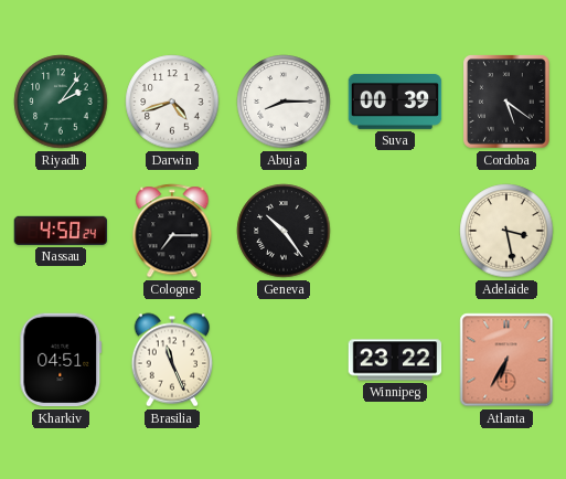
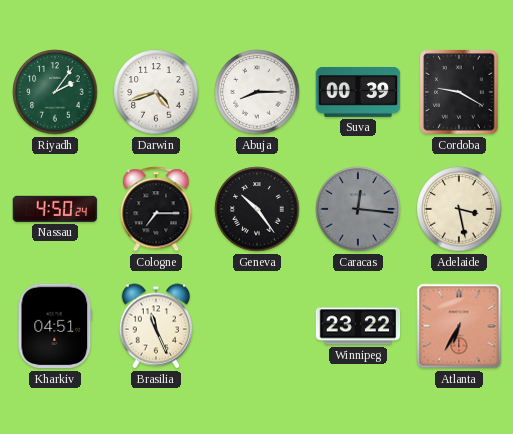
Cordoba: 5:21 -> 9:20
Caracas: none -> 12:16
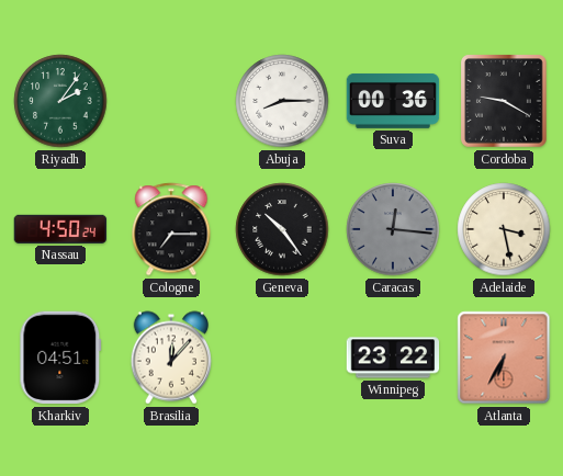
Darwin: 4:42 -> none
Suva: 00:39 -> 00:36
Brasilia: 11:26 -> 12:07
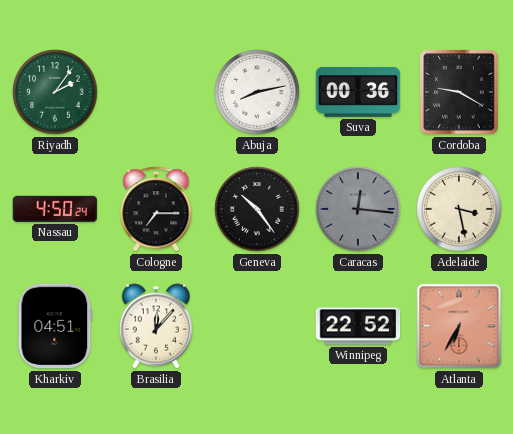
Abuja: 8:15 -> 8:13
Winnipeg: 23:22 -> 22:52
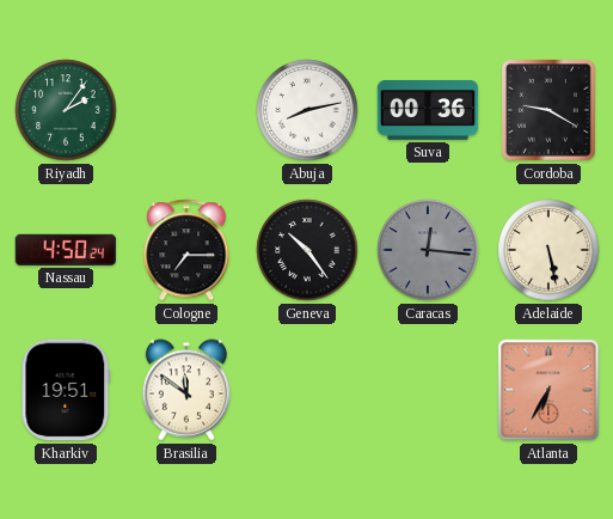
Adelaide: 3:28 -> 5:28
Kharkiv: 04:51 -> 19:51
Brasilia: 12:07 -> 11:51
Winnipeg: 22:52 -> none
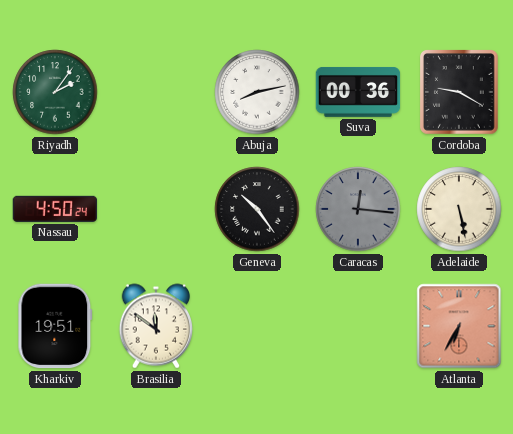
Cologne: 7:15 -> none
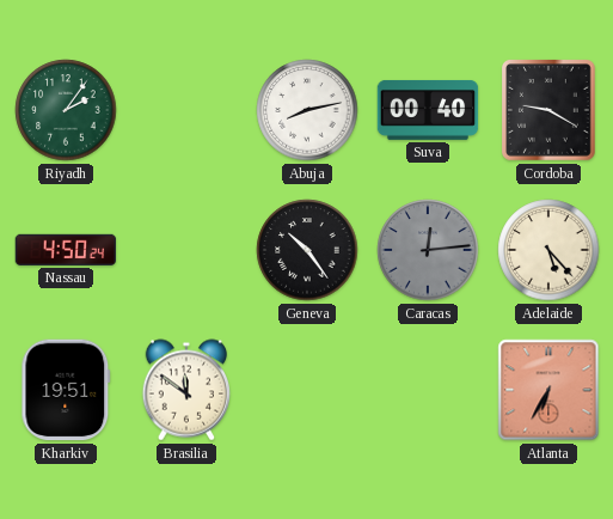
Suva: 00:36 -> 00:40
Caracas: 12:16 -> 12:14
Adelaide: 5:28 -> 5:23
